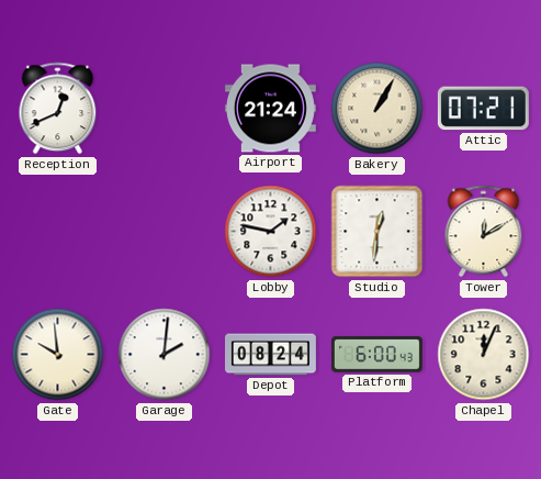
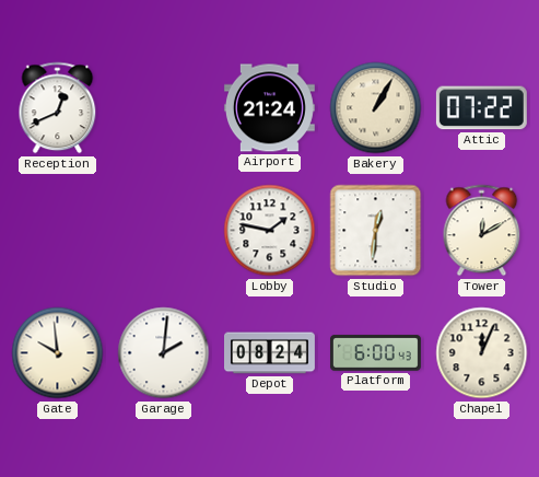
Attic: 07:21 -> 07:22
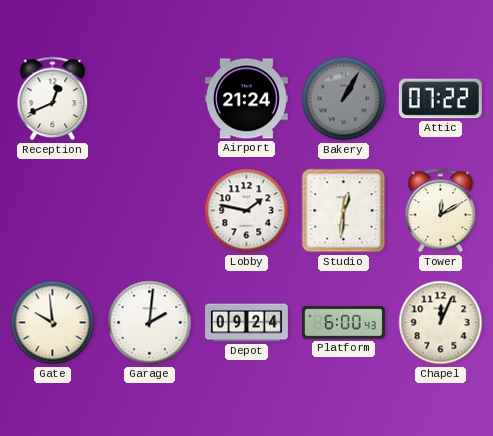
Bakery dial: cream -> grey
Depot: 08:24 -> 09:24
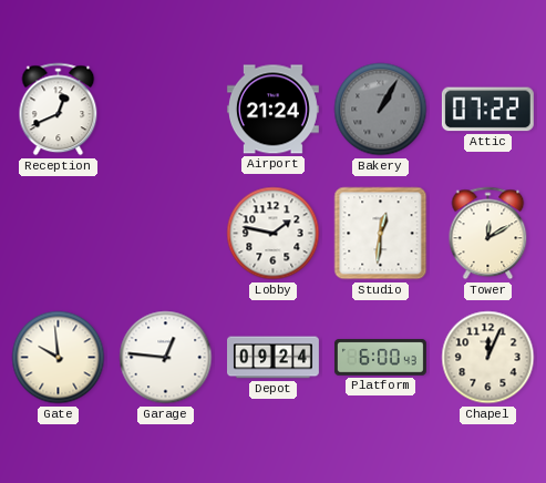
Garage: 2:01 -> 12:46
